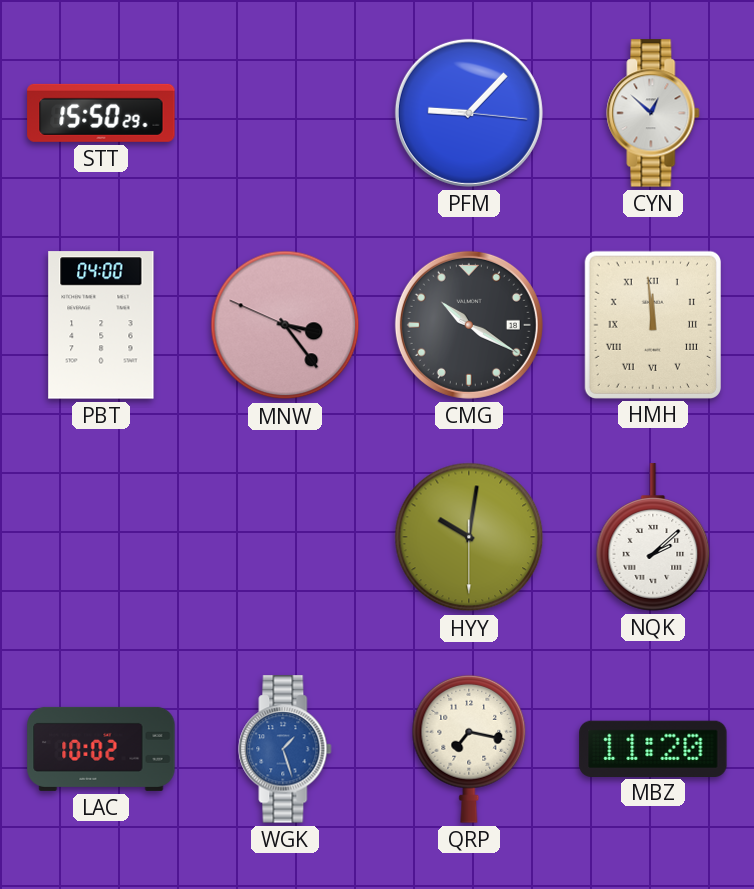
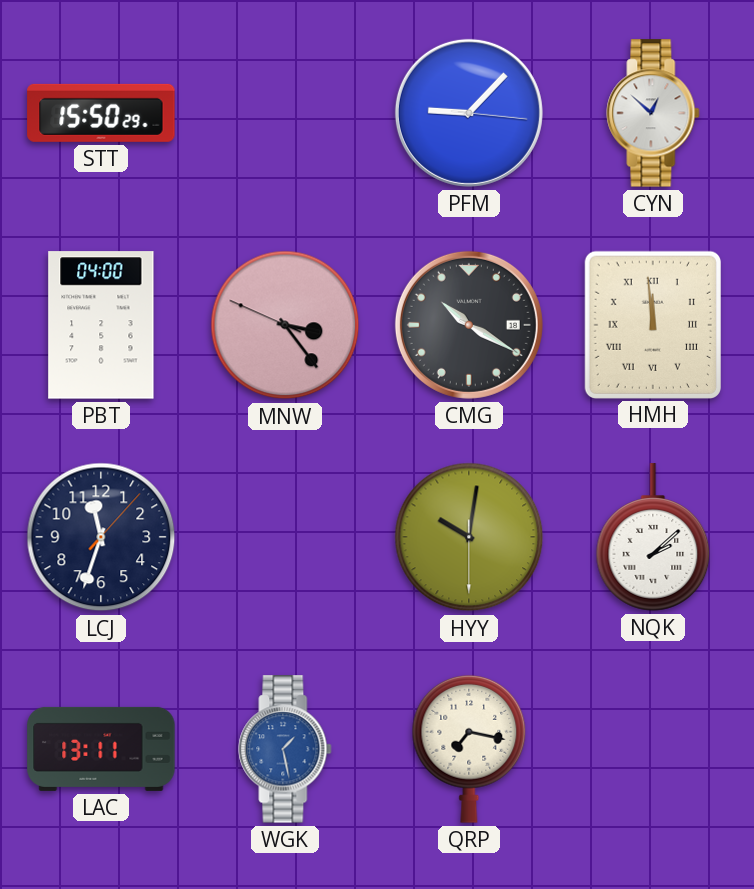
LCJ: none -> 11:33
LAC: 10:02 -> 13:11
WGK: 1:27 -> 1:28
MBZ: 11:20 -> none
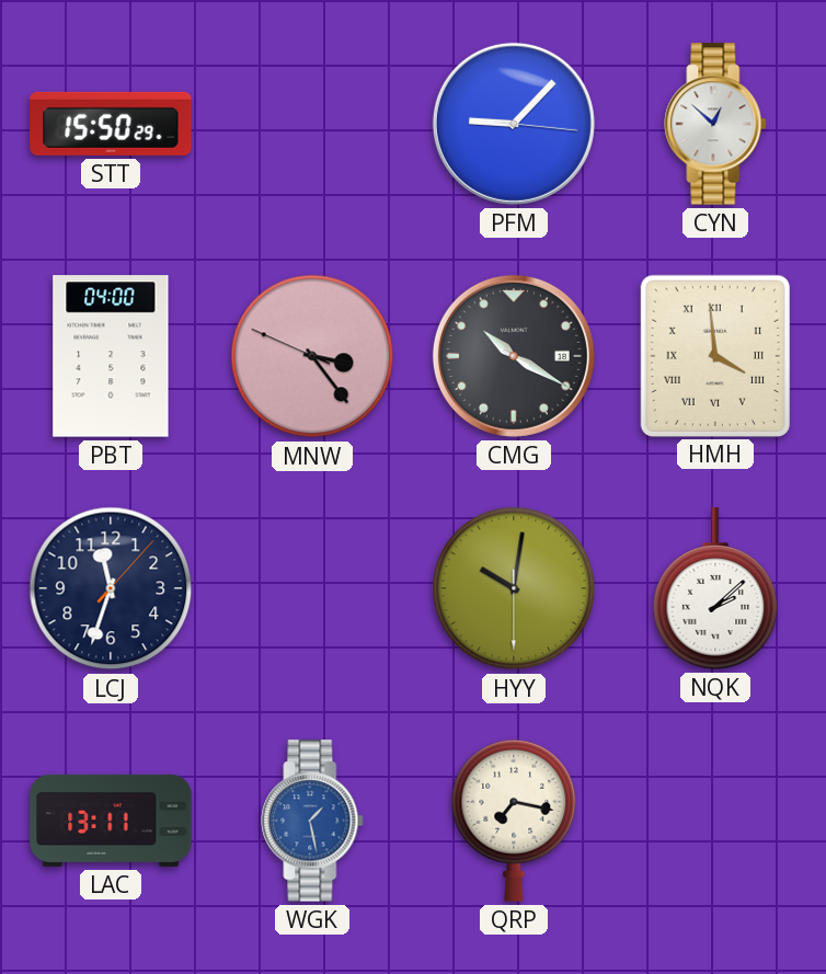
HMH: 11:59 -> 3:59
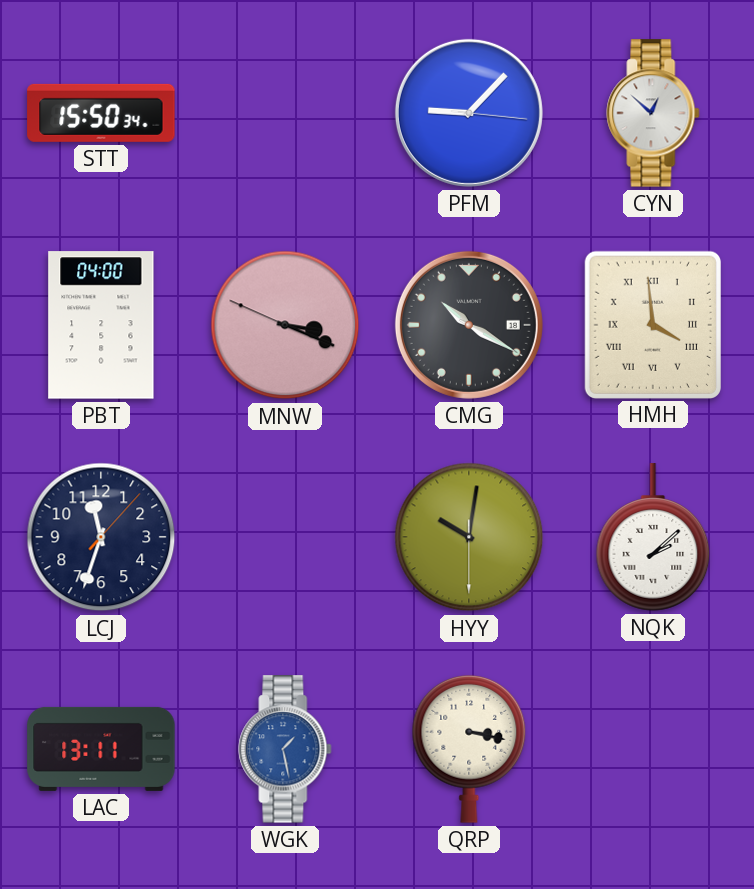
STT: 15:50:29 -> 15:50:34
MNW: 3:23 -> 3:18
QRP: 7:17 -> 3:17
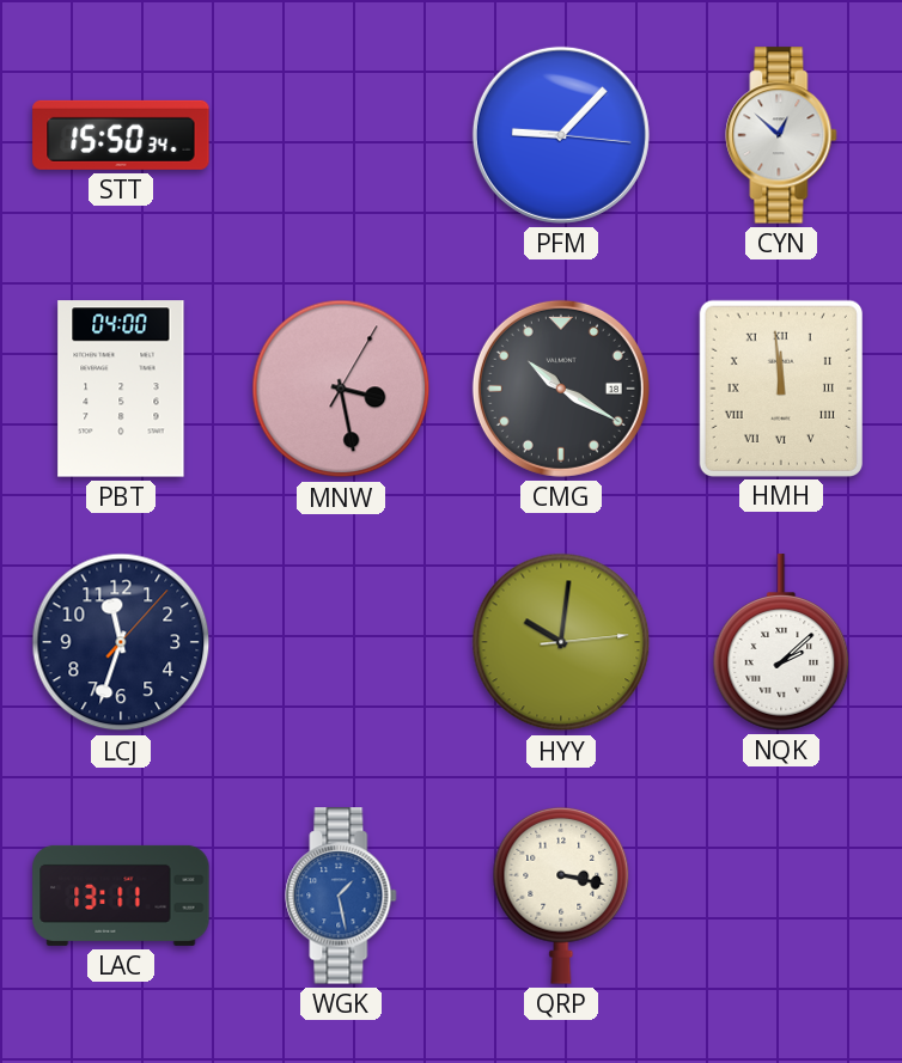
MNW: 3:18 -> 3:28
HMH: 3:59 -> 11:59
HYY: 10:01:30 -> 10:01:14
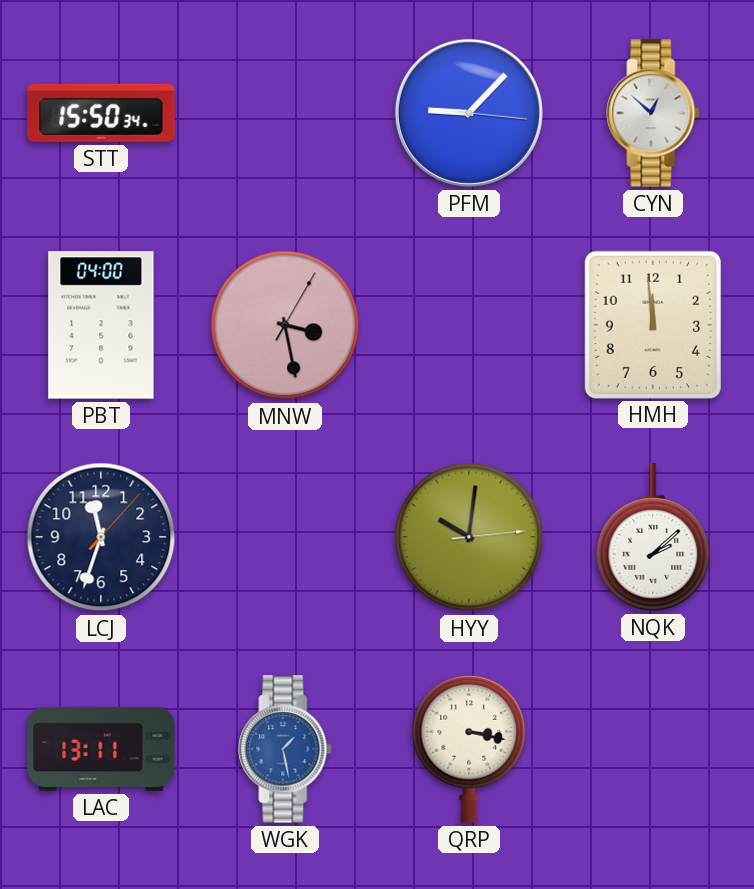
CMG: 10:20 -> none
HMH numerals: Roman -> Arabic
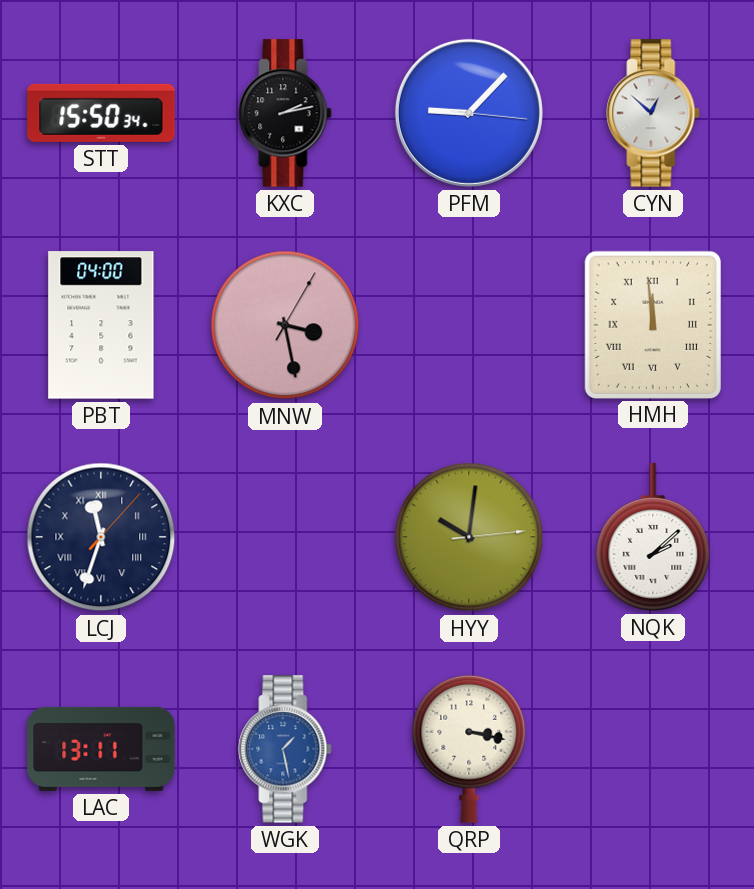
KXC: none -> 2:13
HMH numerals: Arabic -> Roman
LCJ numerals: Arabic -> Roman
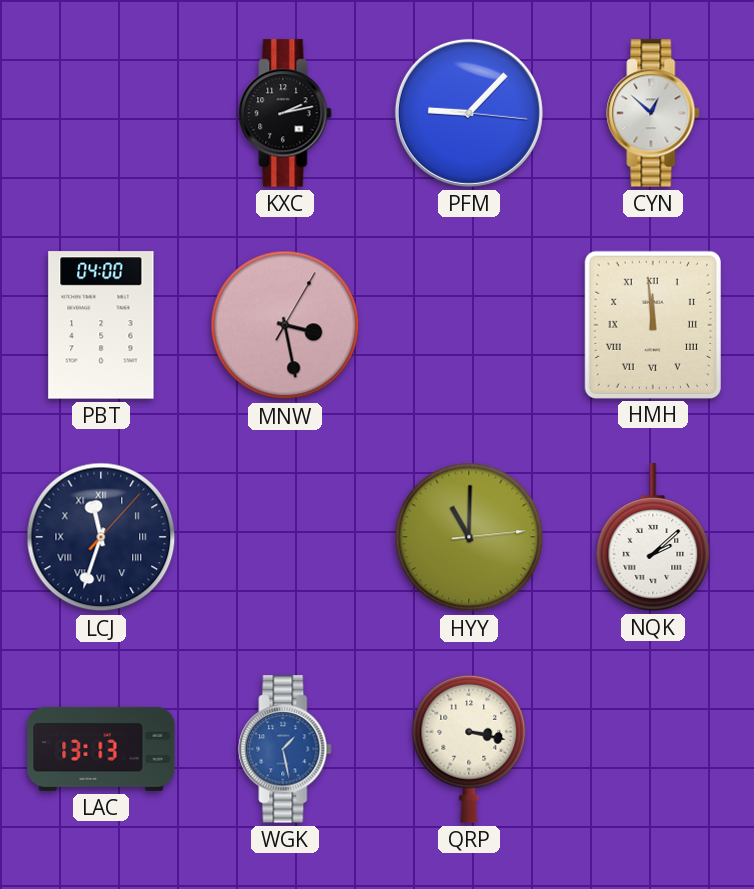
STT: 15:50 -> none
HYY: 10:01 -> 11:00
LAC: 13:11 -> 13:13
